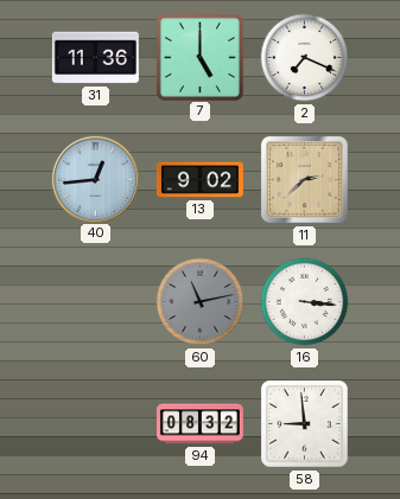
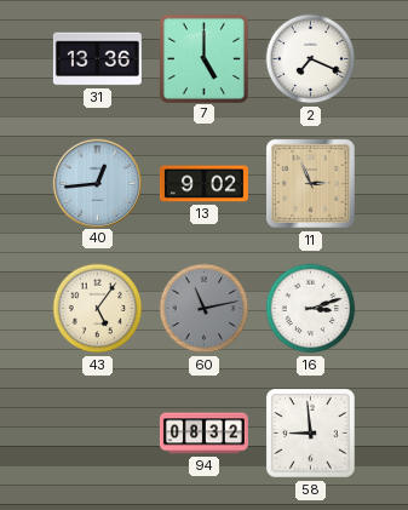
31: 11:36 -> 13:36
11: 2:38 -> 2:56
43: none -> 5:06
16: 3:16 -> 3:12
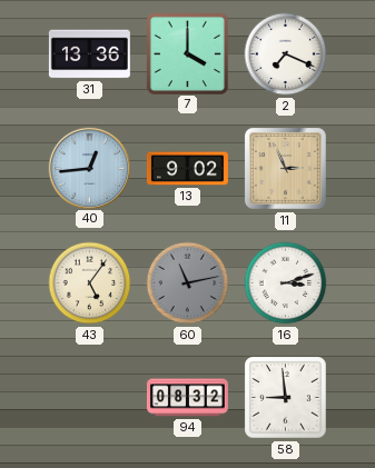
7: 5:00 -> 4:00
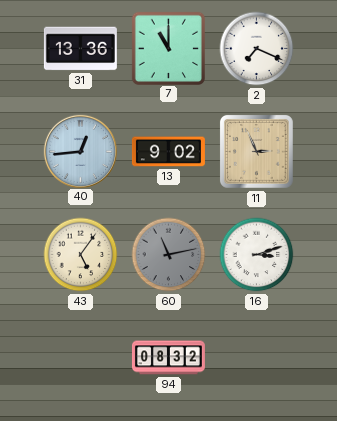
7: 4:00 -> 11:00
58: 8:59 -> none
